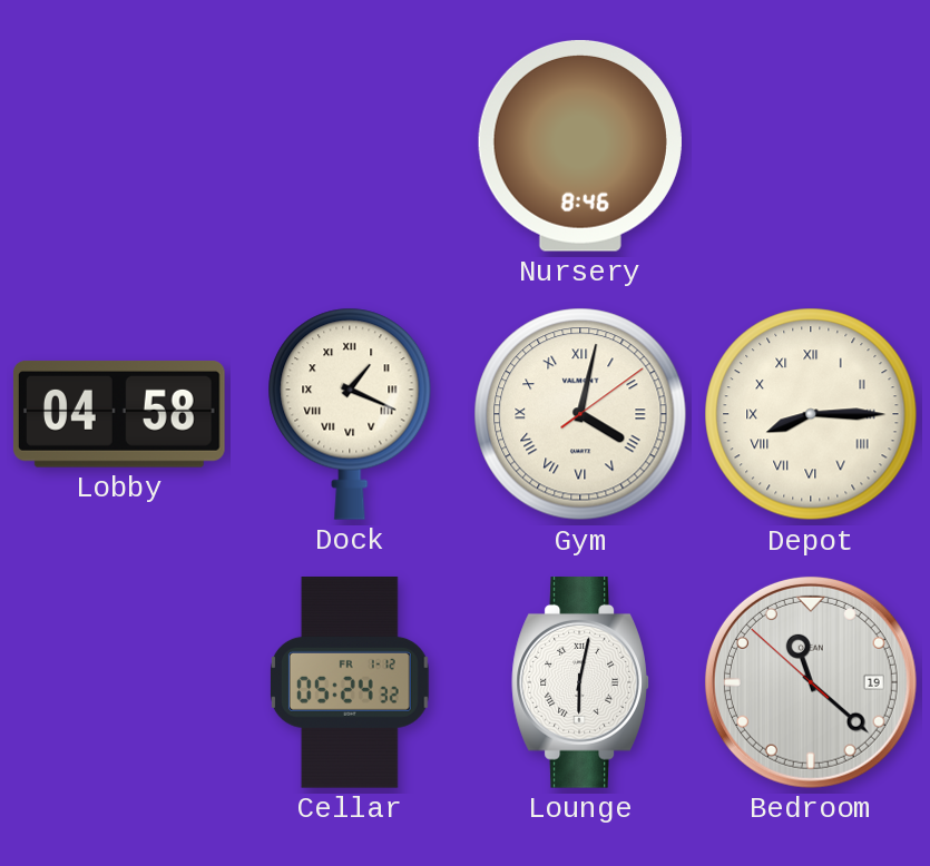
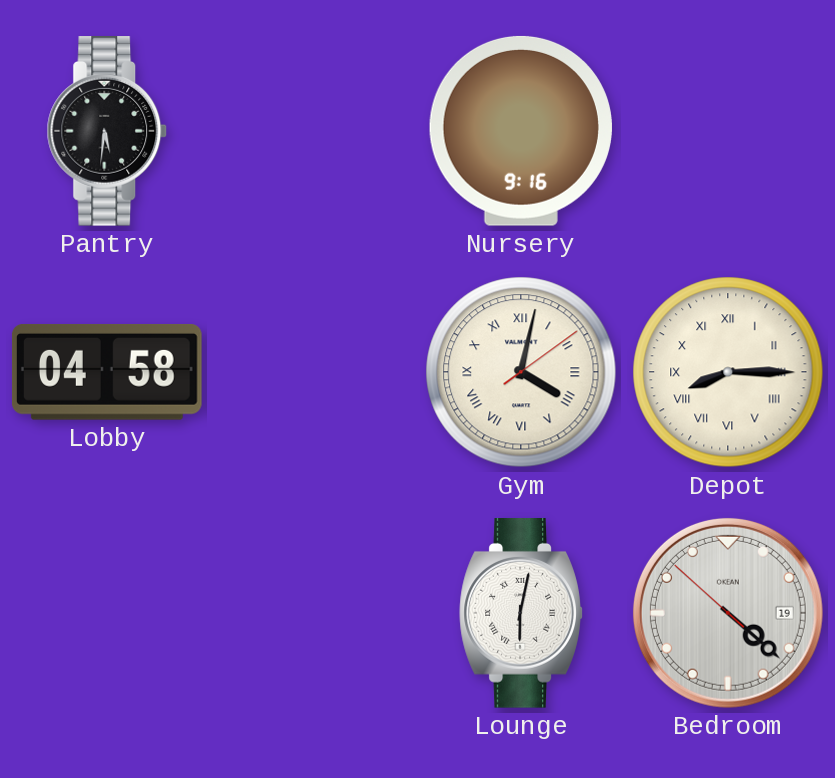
Pantry: none -> 5:31
Nursery: 8:46 -> 9:16
Dock: 1:19 -> none
Cellar: 05:24 -> none
Bedroom: 11:21 -> 4:21
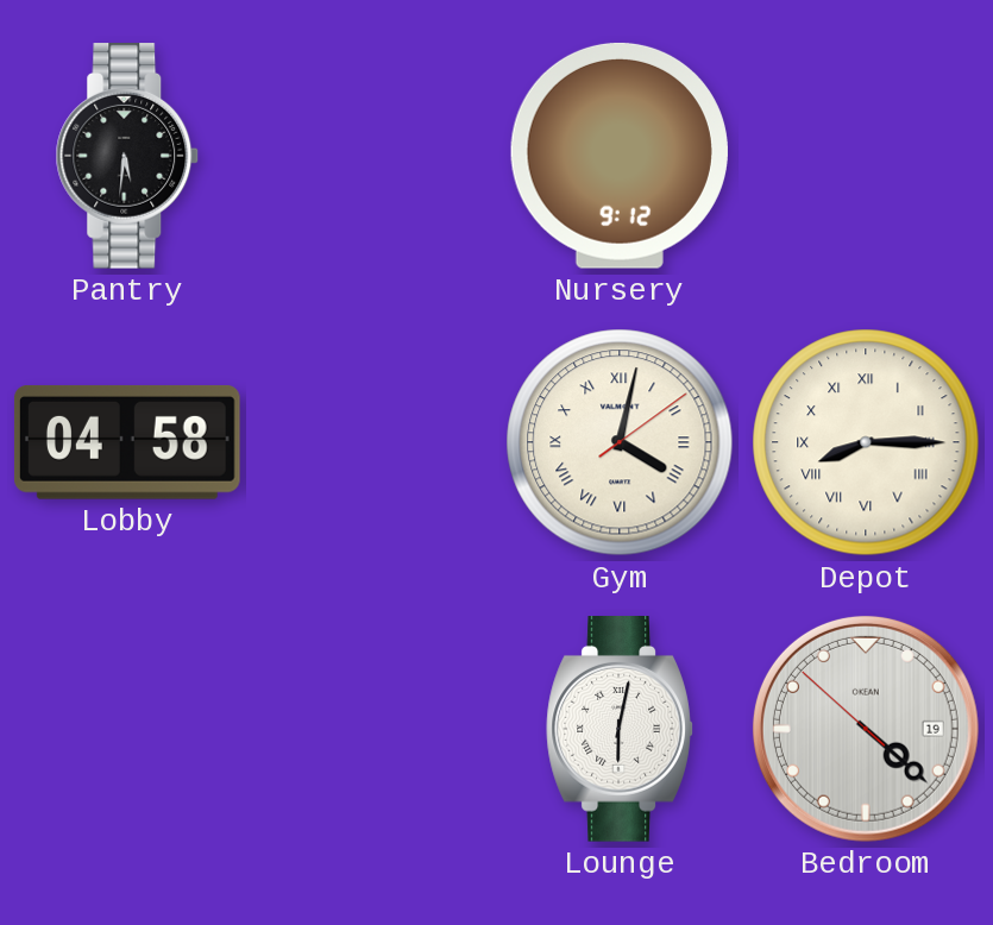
Nursery: 9:16 -> 9:12
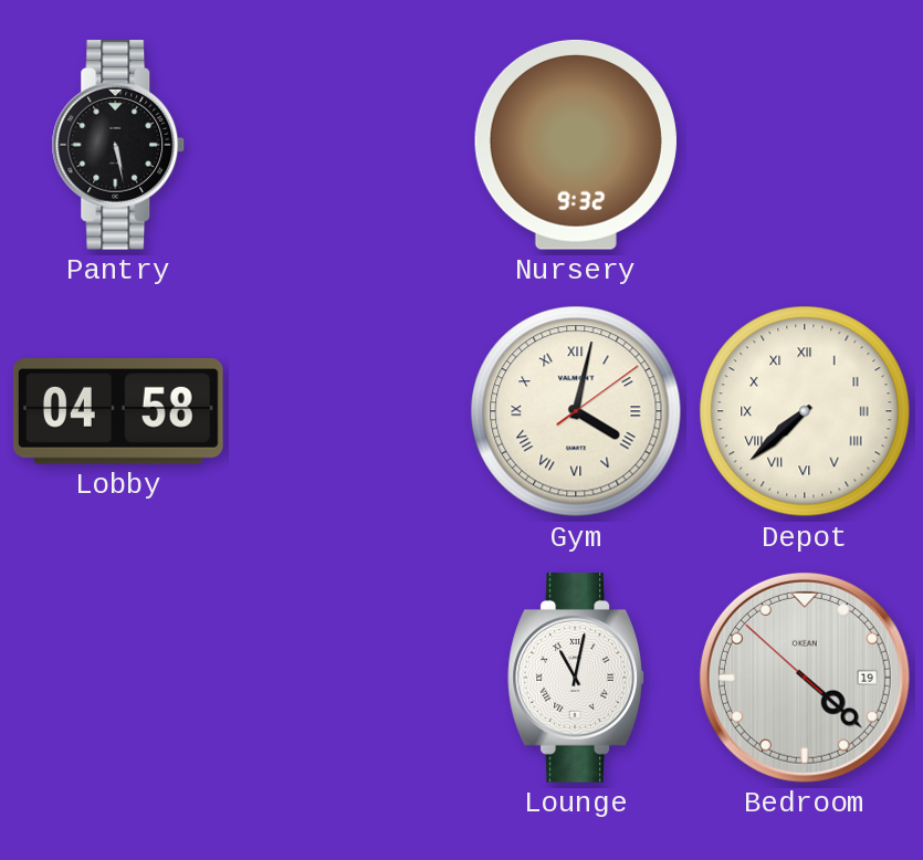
Pantry: 5:31 -> 5:28
Nursery: 9:12 -> 9:32
Depot: 8:15 -> 7:38
Lounge: 6:02 -> 11:02
